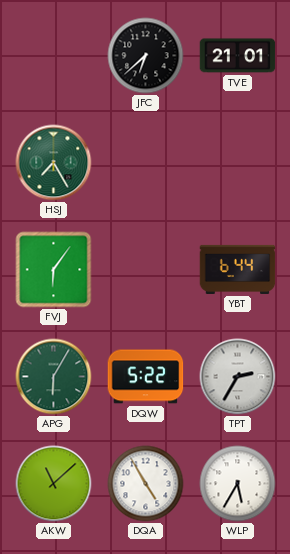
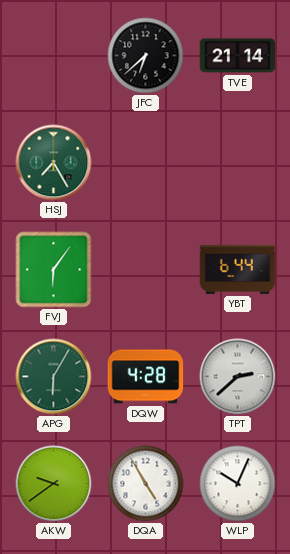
TVE: 21:01 -> 21:14
DQW: 5:22 -> 4:28
TPT: 2:35 -> 2:38
AKW: 11:08 -> 9:39
WLP: 5:35 -> 10:04
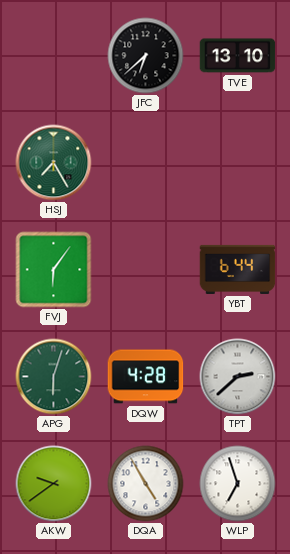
TVE: 21:14 -> 13:10
APG: 6:05 -> 6:03
WLP: 10:04 -> 6:57
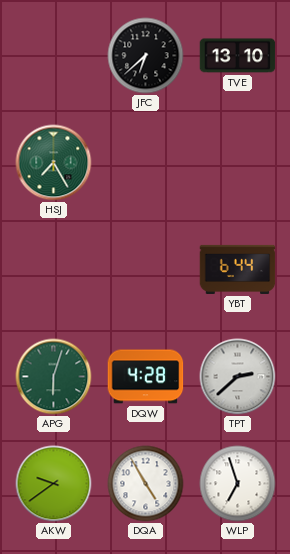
FVJ: 6:06 -> none
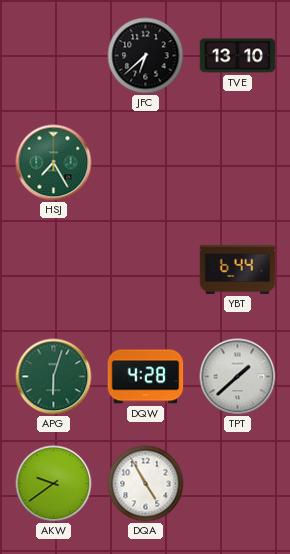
TPT: 2:38 -> 1:38
WLP: 6:57 -> none
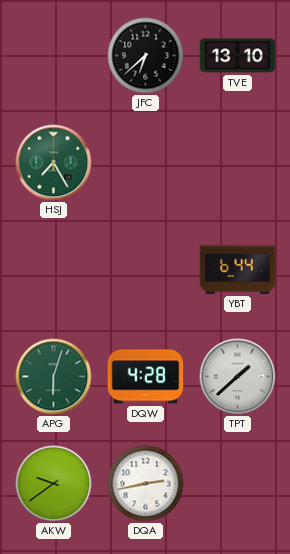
DQA: 4:55 -> 2:43
